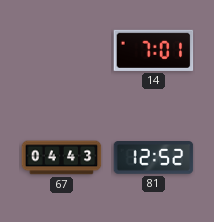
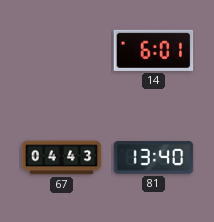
14: 7:01 -> 6:01
81: 12:52 -> 13:40
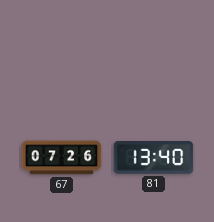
14: 6:01 -> none
67: 04:43 -> 07:26
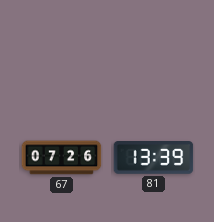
81: 13:40 -> 13:39
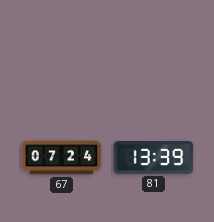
67: 07:26 -> 07:24
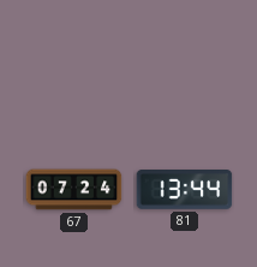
81: 13:39 -> 13:44
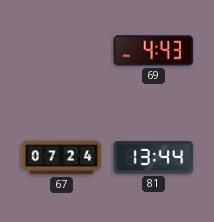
69: none -> 4:43
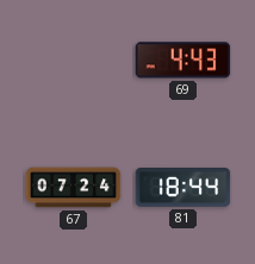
81: 13:44 -> 18:44
